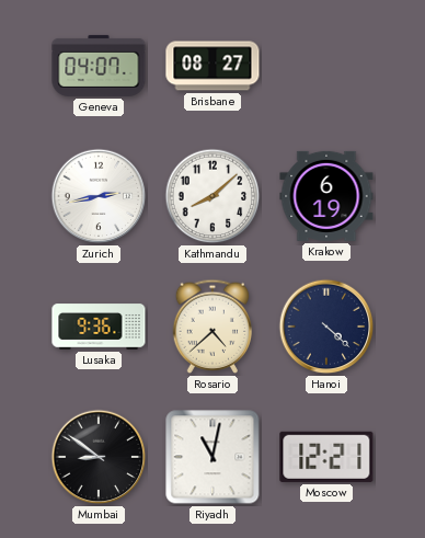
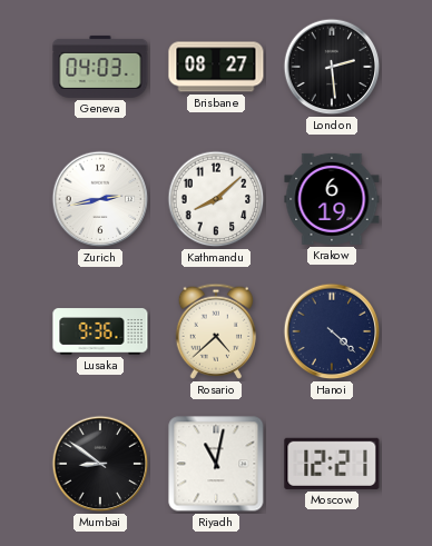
Geneva: 04:07 -> 04:03
London: none -> 2:29
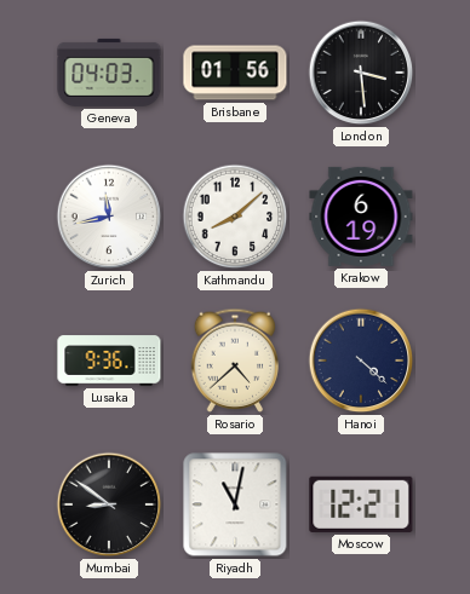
Brisbane: 08:27 -> 01:56
London: 2:29 -> 3:29
Zurich: 2:43 -> 11:43
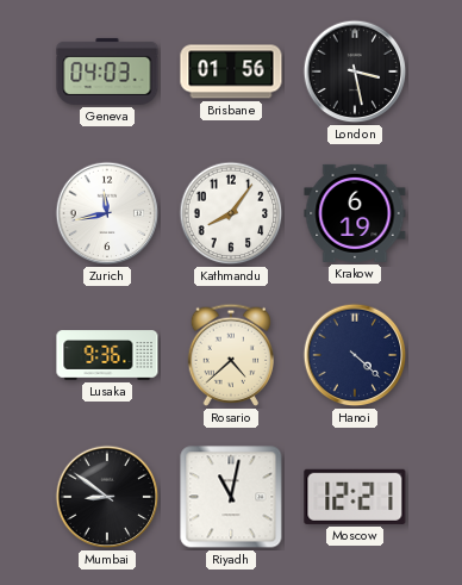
London: 3:29 -> 3:28
Kathmandu: 8:08 -> 8:06
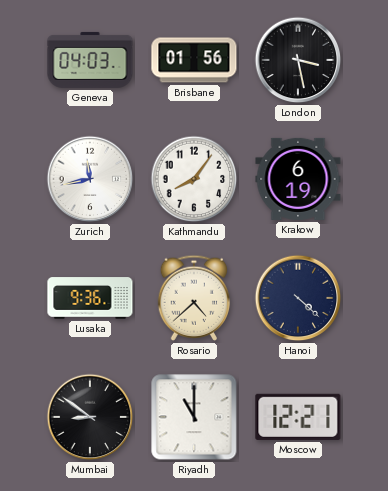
Riyadh: 11:02 -> 11:00
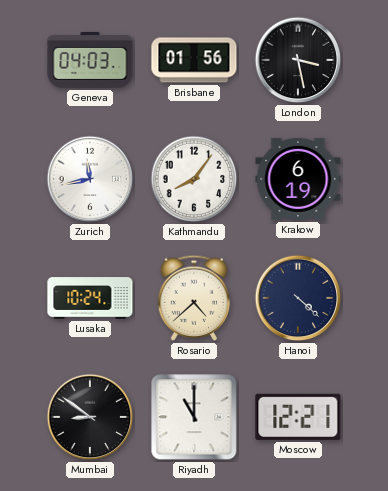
Lusaka: 9:36 -> 10:24
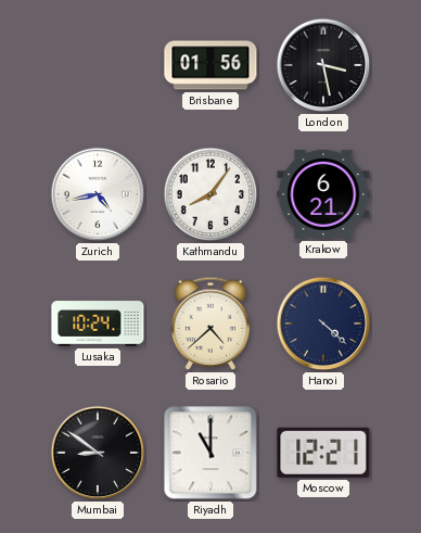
Geneva: 04:03 -> none
Zurich: 11:43 -> 4:43
Krakow: 6:19 -> 6:21
